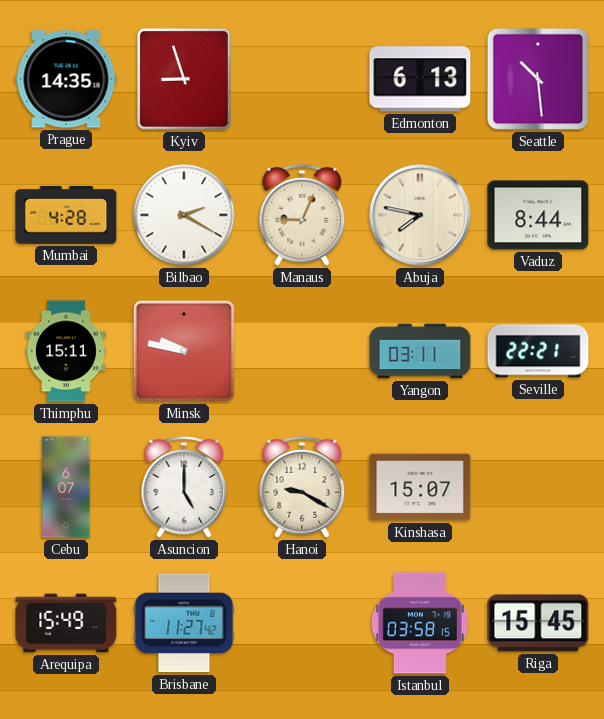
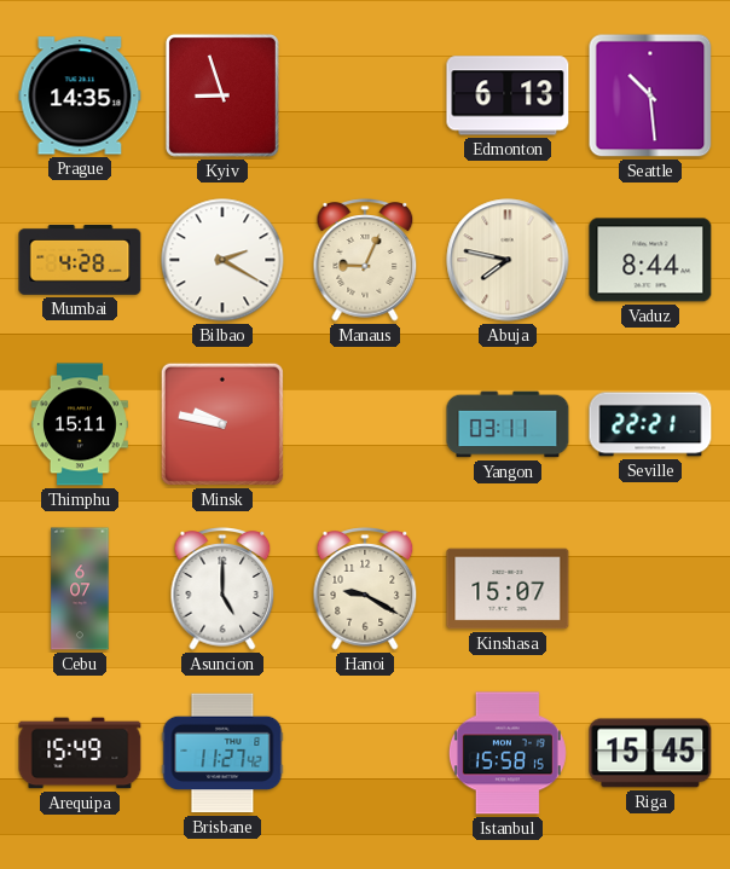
Istanbul: 03:58 -> 15:58
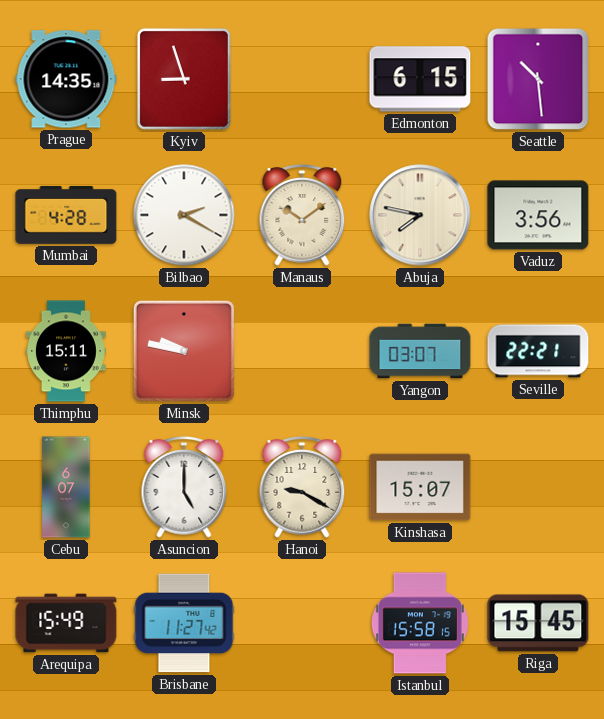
Edmonton: 6:13 -> 6:15
Manaus: 9:04 -> 10:09
Vaduz: 8:44 -> 3:56
Yangon: 03:11 -> 03:07
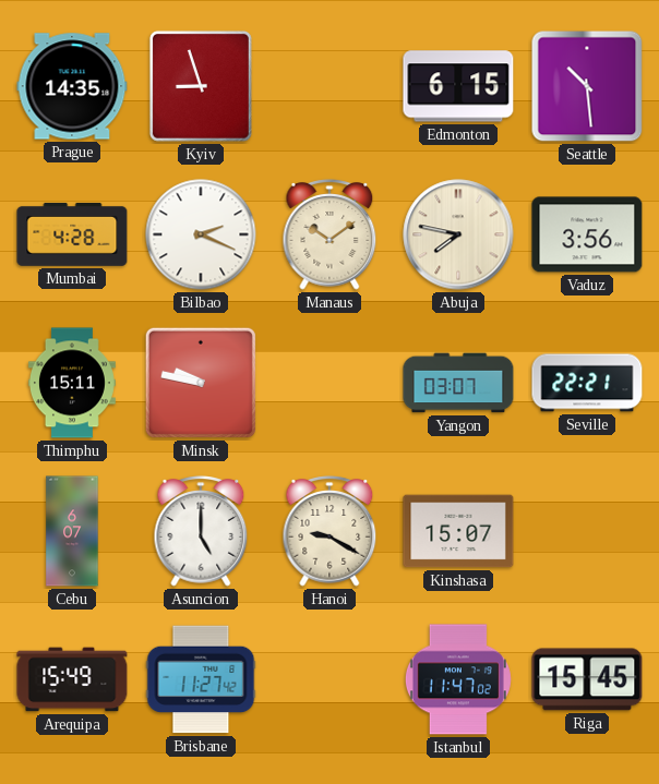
Bilbao: 2:20 -> 2:19
Istanbul: 15:58 -> 11:47
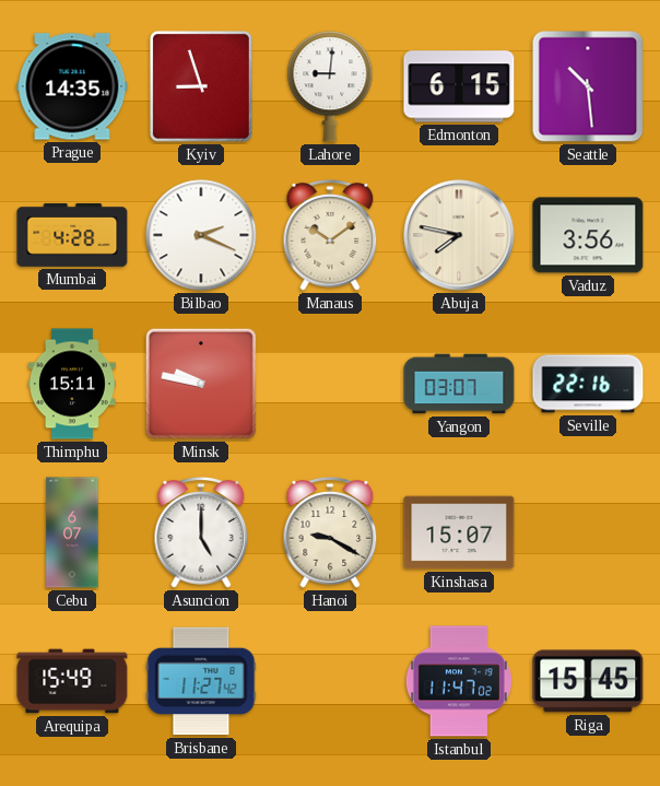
Lahore: none -> 9:01
Seville: 22:21 -> 22:16
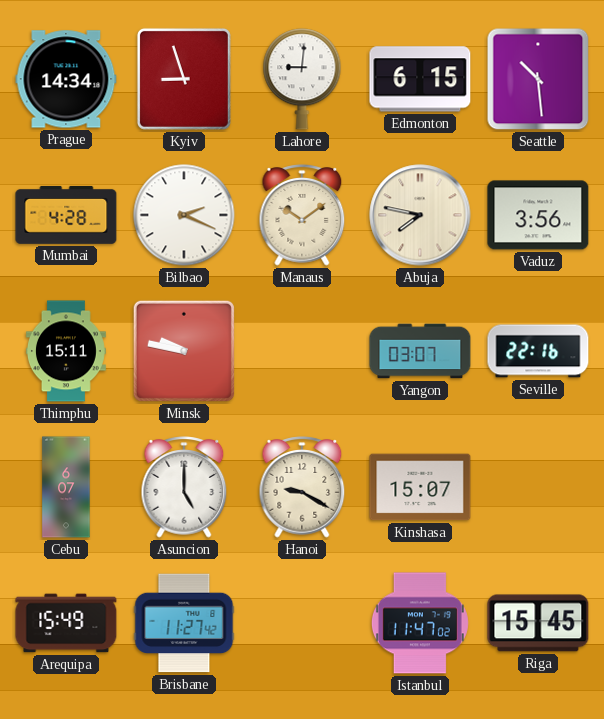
Prague: 14:35 -> 14:34
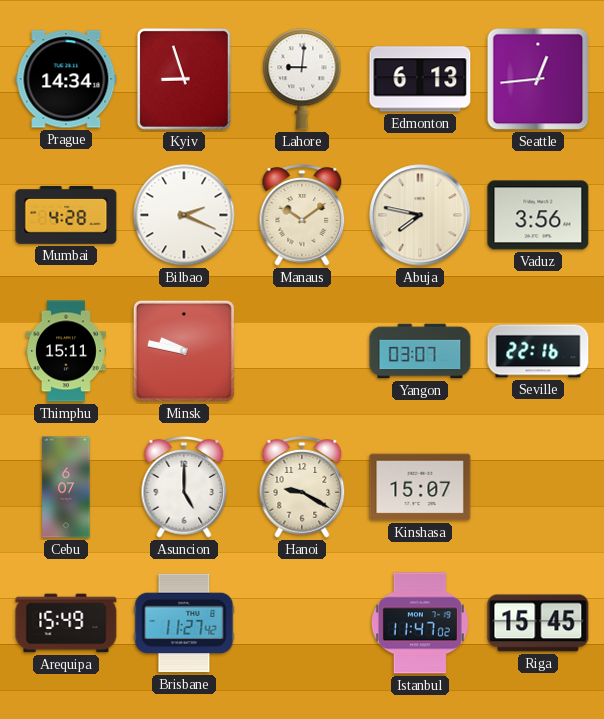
Edmonton: 6:15 -> 6:13
Seattle: 10:29 -> 12:44
